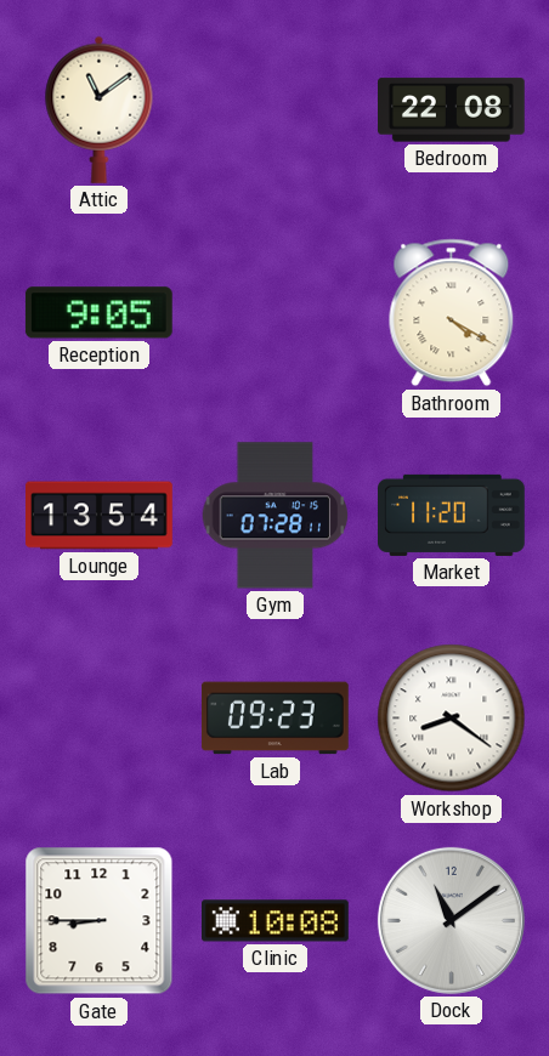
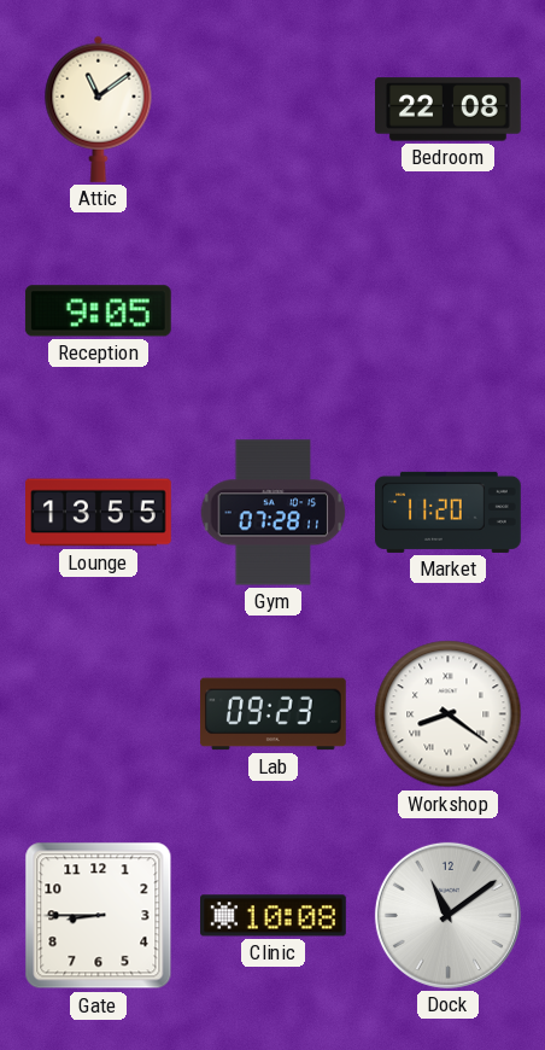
Bathroom: 4:20 -> none
Lounge: 13:54 -> 13:55
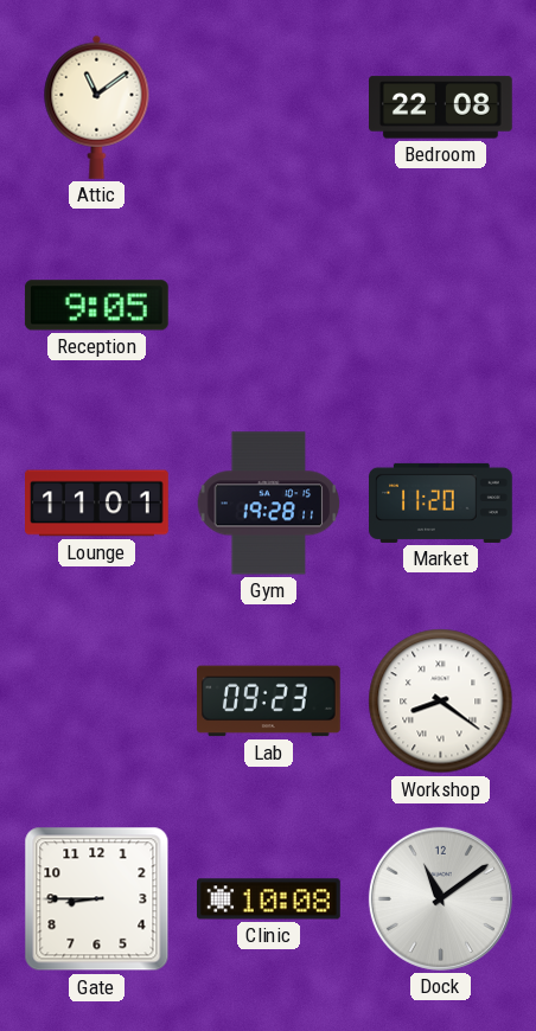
Lounge: 13:55 -> 11:01
Gym: 07:28 -> 19:28
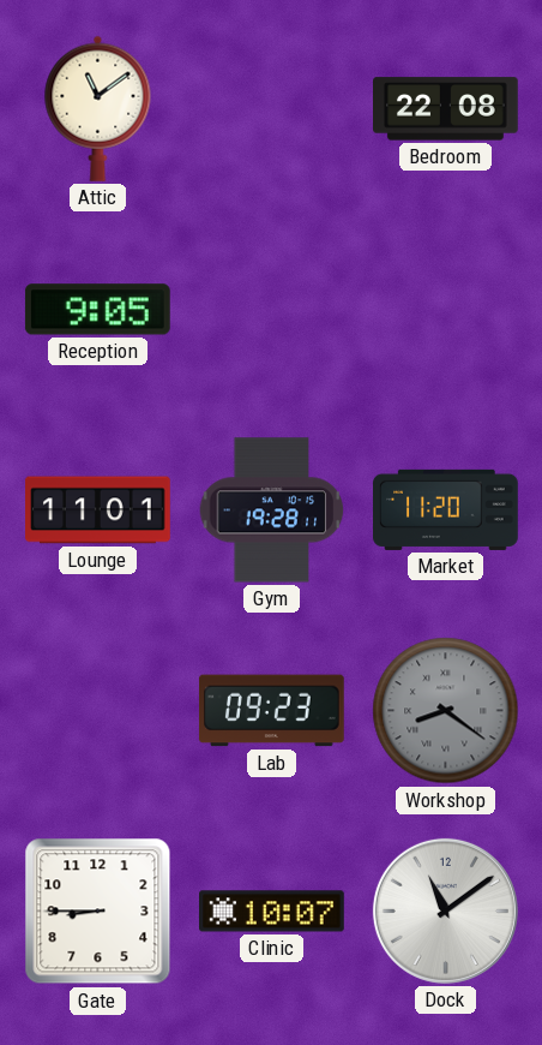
Workshop dial: white -> grey
Clinic: 10:08 -> 10:07
